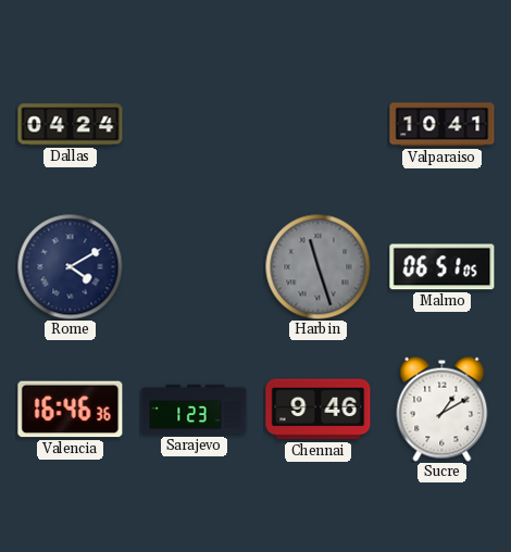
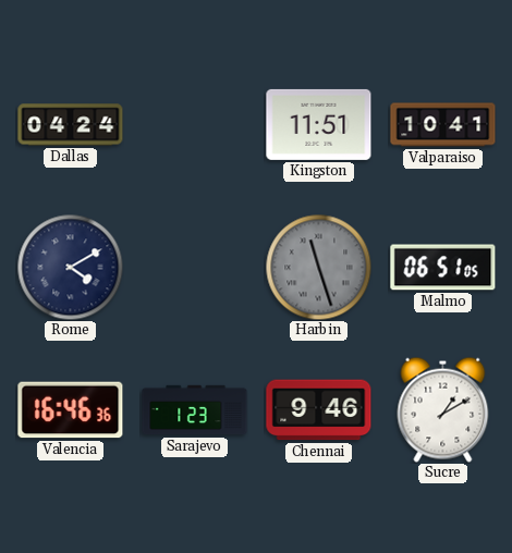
Kingston: none -> 11:51
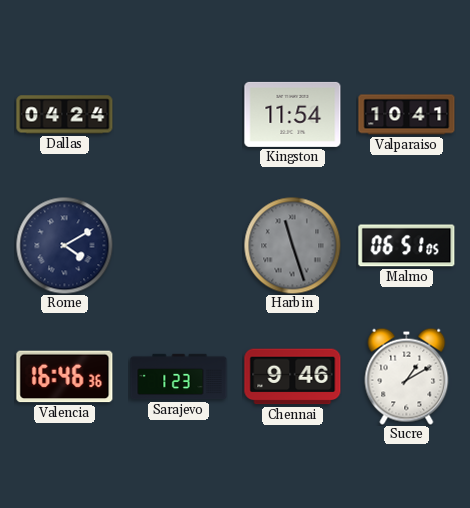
Kingston: 11:51 -> 11:54
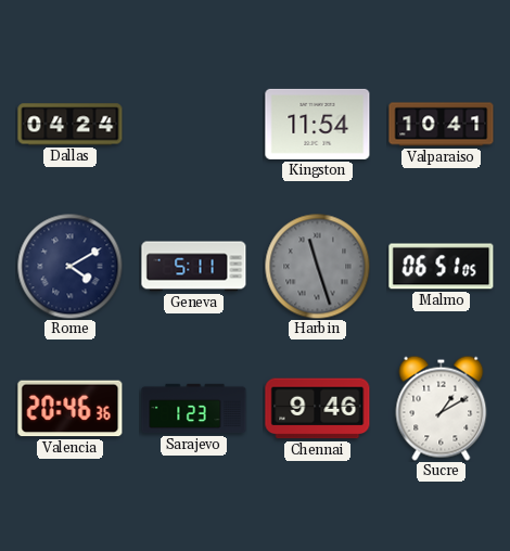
Geneva: none -> 5:11
Valencia: 16:46 -> 20:46
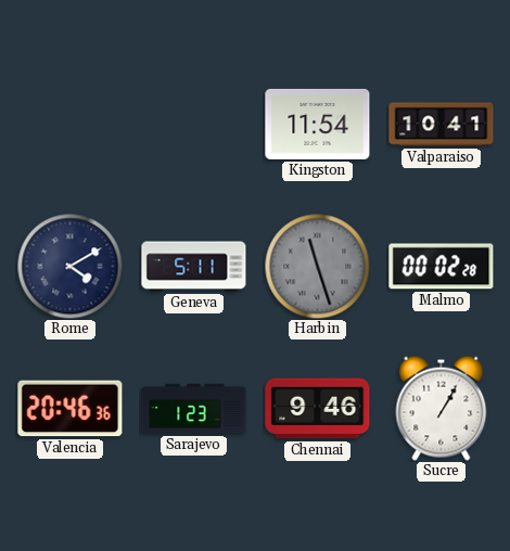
Dallas: 04:24 -> none
Malmo: 06:51 -> 00:02
Sucre: 1:10 -> 1:05
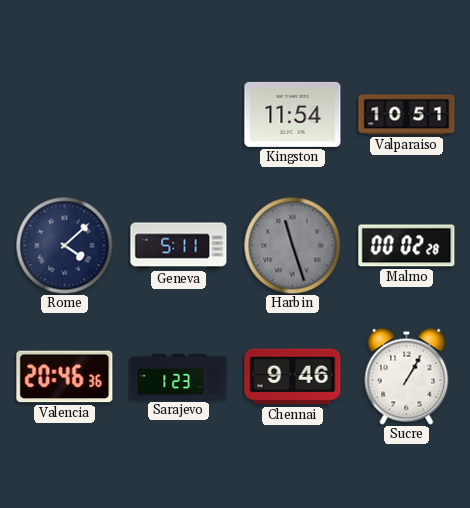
Valparaiso: 10:41 -> 10:51
Rome: 4:10 -> 4:08
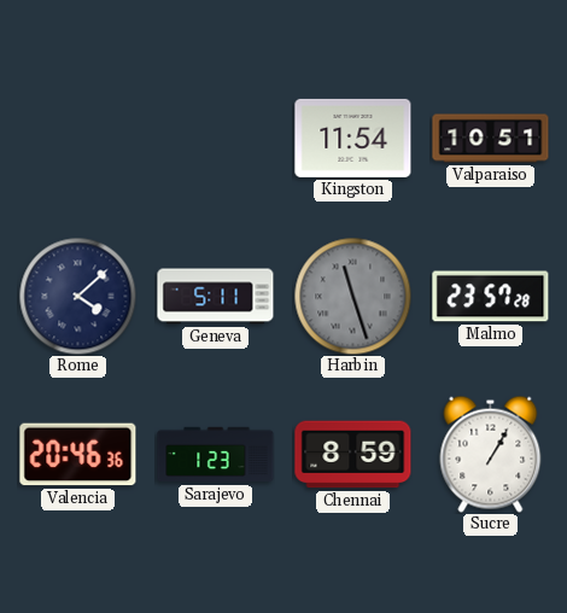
Malmo: 00:02 -> 23:57
Chennai: 9:46 -> 8:59
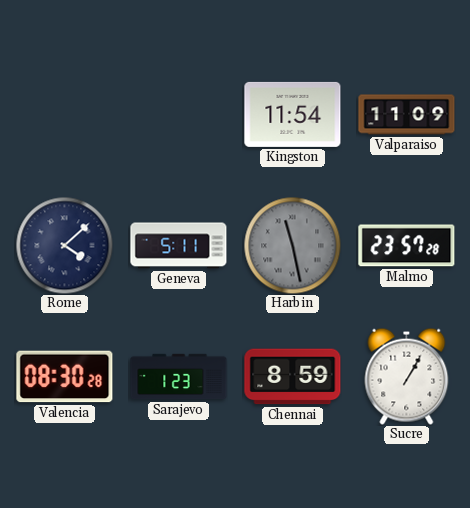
Valparaiso: 10:51 -> 11:09
Harbin: 11:27 -> 11:28
Valencia: 20:46 -> 08:30
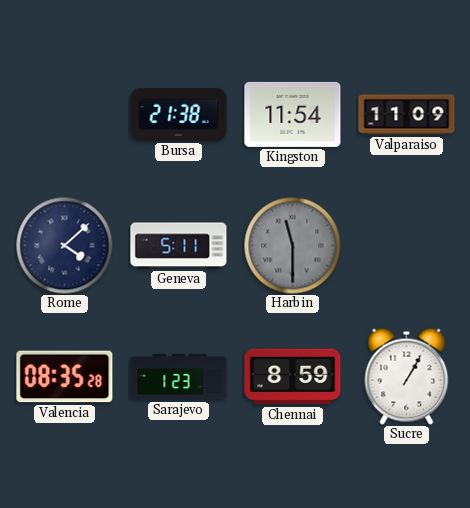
Bursa: none -> 21:38
Harbin: 11:28 -> 11:30
Malmo: 23:57 -> none
Valencia: 08:30 -> 08:35
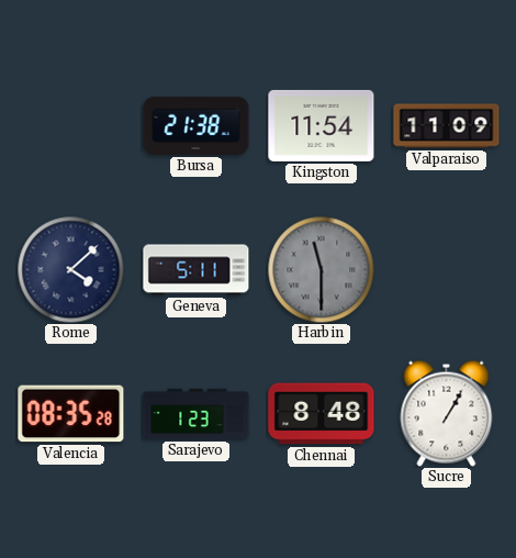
Chennai: 8:59 -> 8:48
